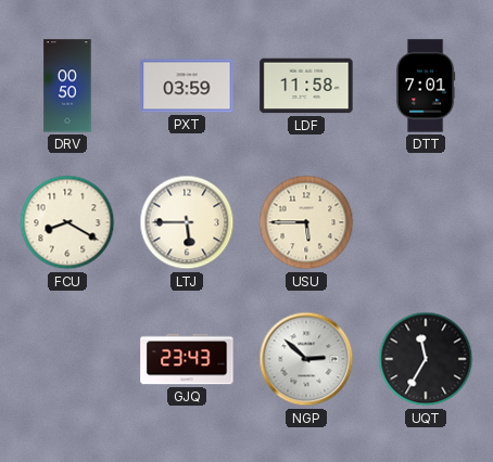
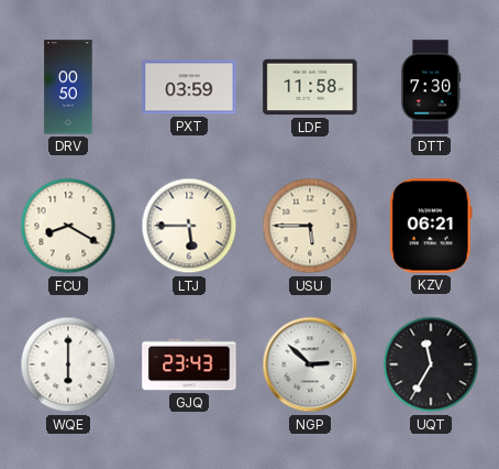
DTT: 7:01 -> 7:30
KZV: none -> 06:21
WQE: none -> 6:00
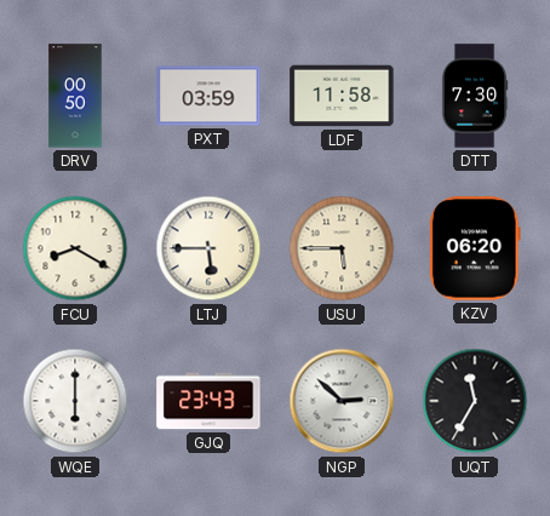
KZV: 06:21 -> 06:20
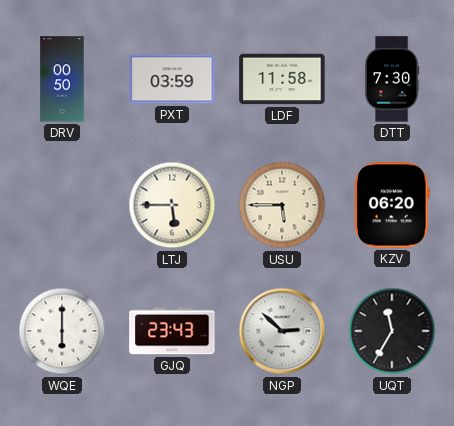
FCU: 8:20 -> none
